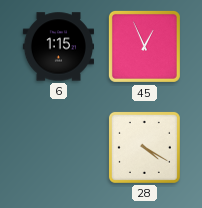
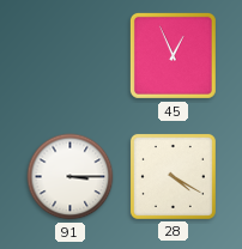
6: 1:15 -> none
91: none -> 3:15
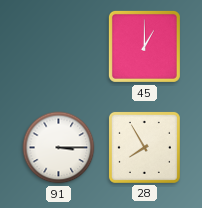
45: 12:56 -> 1:00
28: 4:20 -> 7:55
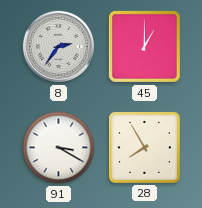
8: none -> 2:36
91: 3:15 -> 3:20
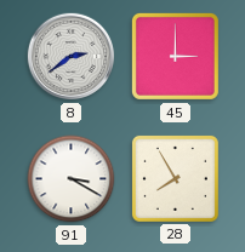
8: 2:36 -> 2:39
45: 1:00 -> 3:00
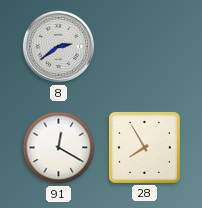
45: 3:00 -> none
91: 3:20 -> 12:20
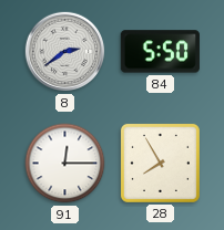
84: none -> 5:50
91: 12:20 -> 12:15
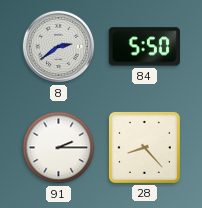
91: 12:15 -> 2:15
28: 7:55 -> 8:23
